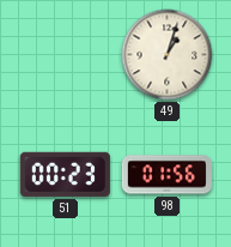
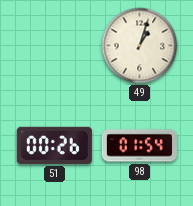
51: 00:23 -> 00:26
98: 01:56 -> 01:54
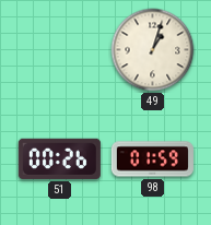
98: 01:54 -> 01:59
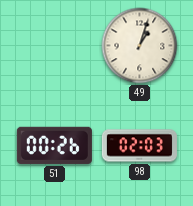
98: 01:59 -> 02:03
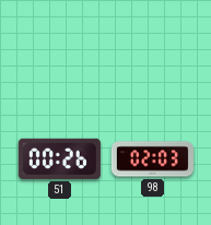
49: 1:03 -> none
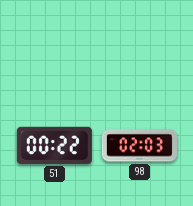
51: 00:26 -> 00:22
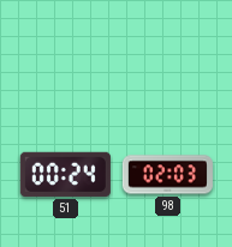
51: 00:22 -> 00:24
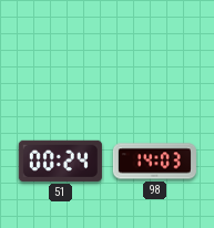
98: 02:03 -> 14:03
